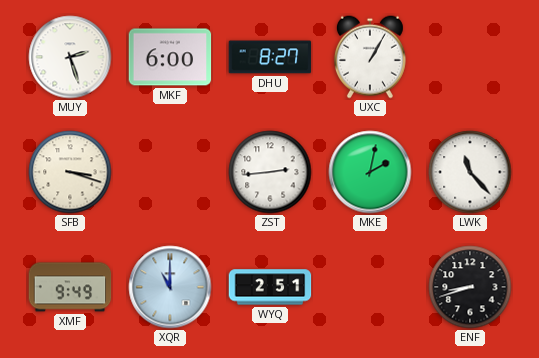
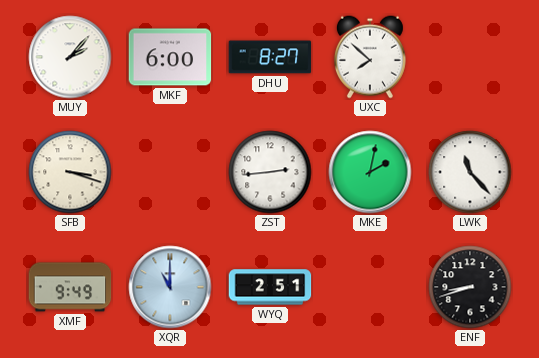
MUY: 2:27 -> 2:07
UXC: 1:05 -> 7:52
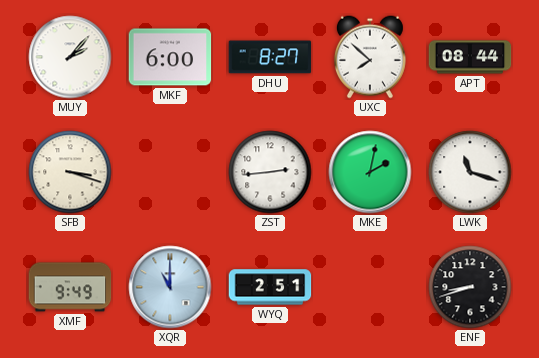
APT: none -> 08:44
LWK: 11:23 -> 11:18
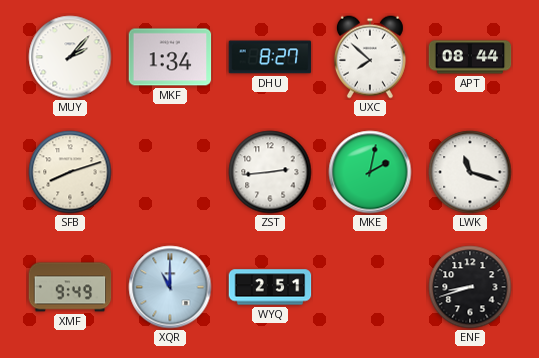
MKF: 6:00 -> 1:34
SFB: 3:18 -> 8:12
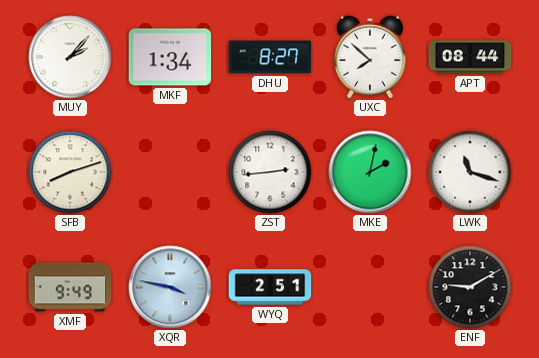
XQR: 11:00 -> 3:47
ENF: 8:42 -> 9:10
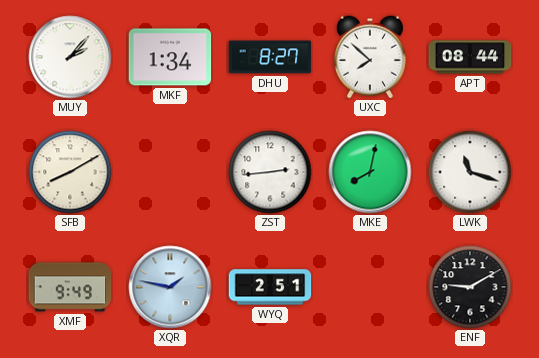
SFB: 8:12 -> 8:10
MKE: 2:02 -> 8:02
XQR: 3:47 -> 1:47
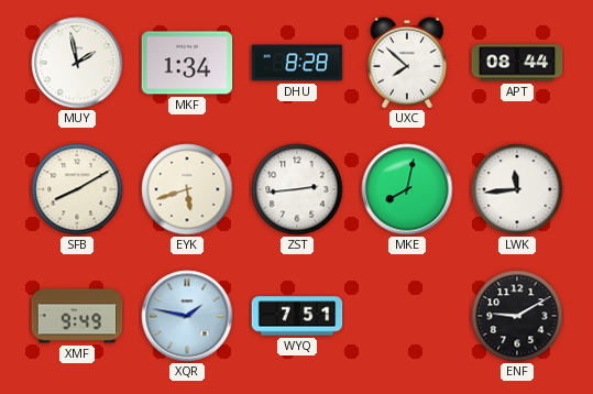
MUY: 2:07 -> 1:58
DHU: 8:27 -> 8:28
EYK: none -> 5:42
LWK: 11:18 -> 11:44
WYQ: 2:51 -> 7:51
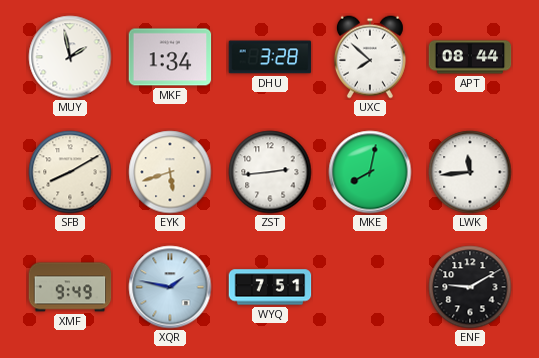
DHU: 8:28 -> 3:28
